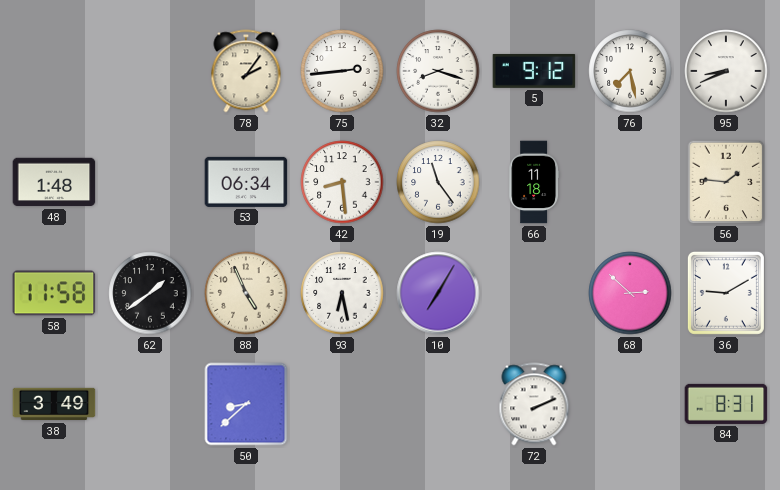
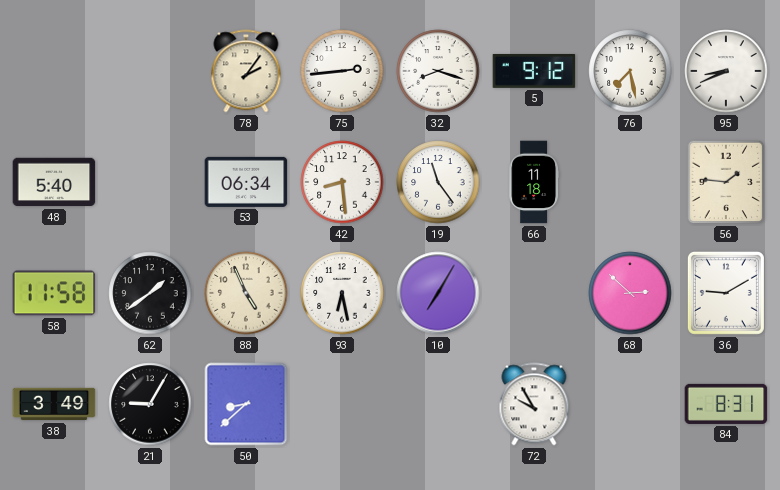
48: 1:48 -> 5:40
21: none -> 9:05
72: 2:11 -> 9:55
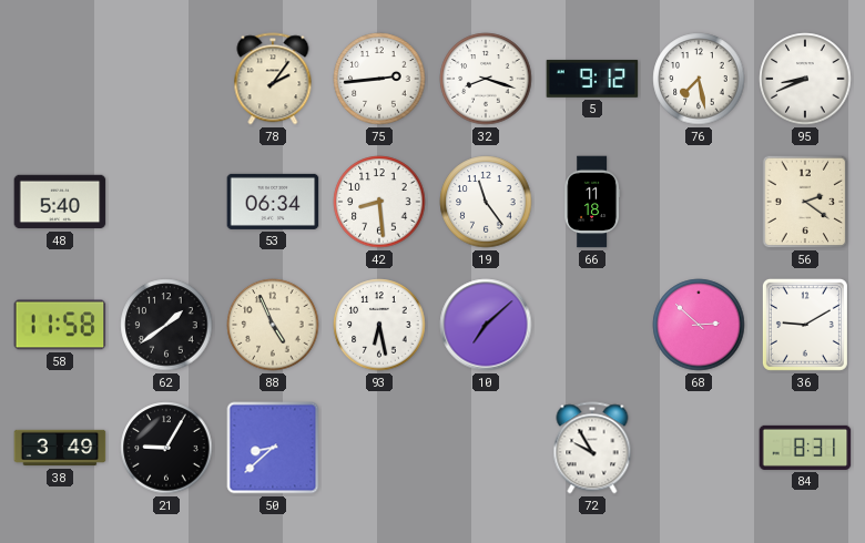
56: 1:46 -> 2:21
10: 7:05 -> 7:08
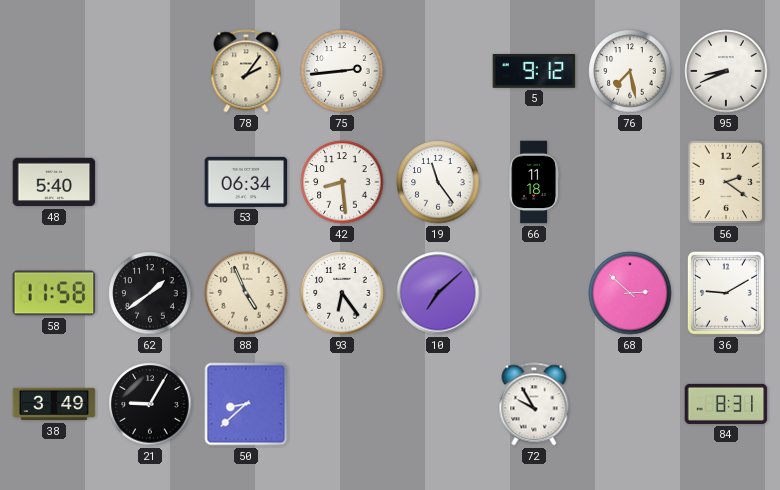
32: 8:18 -> none
93: 6:28 -> 6:24
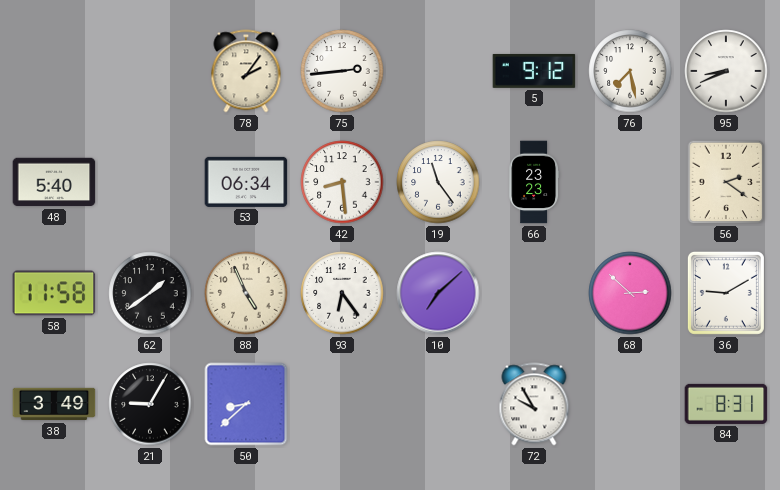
66: 11:18 -> 23:23
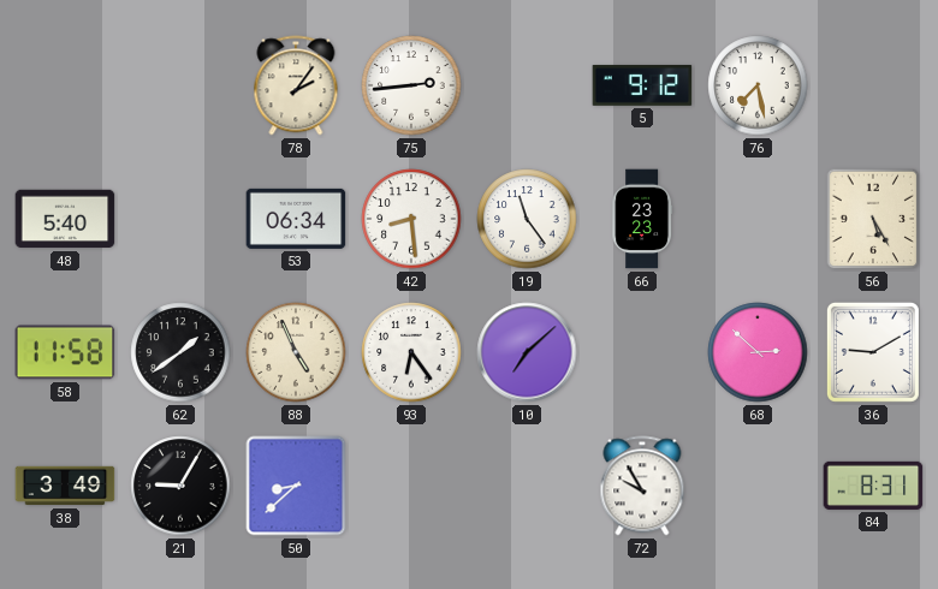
95: 8:41 -> none
56: 2:21 -> 5:25
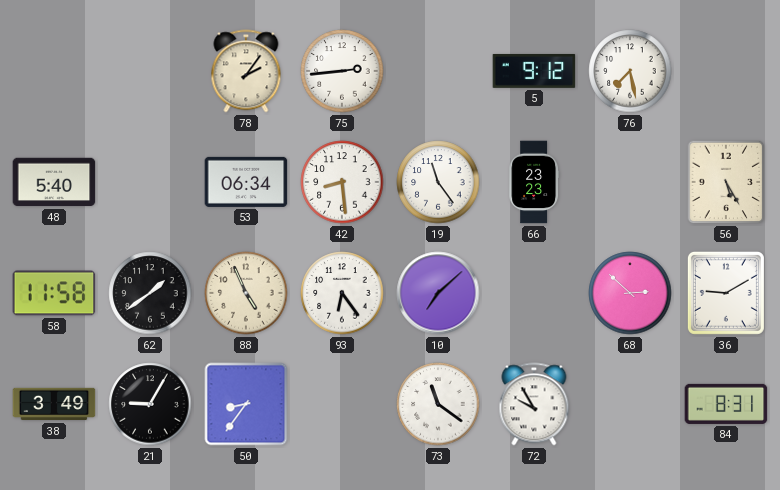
50: 8:38 -> 8:36
73: none -> 11:21
